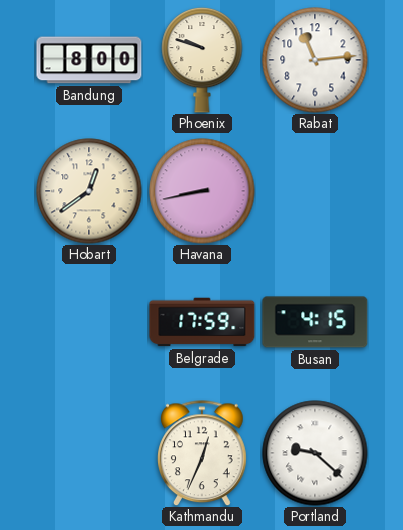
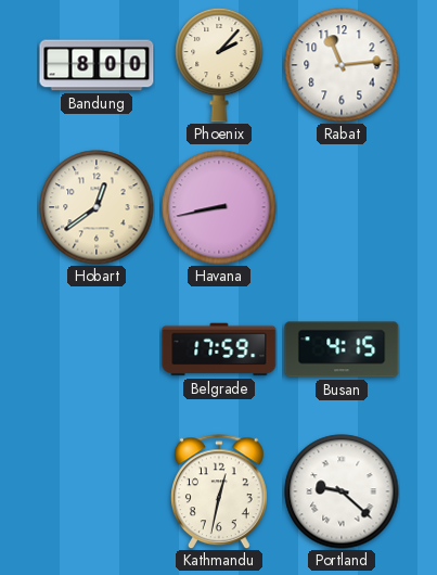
Phoenix: 9:48 -> 2:07
Kathmandu: 12:34 -> 12:32
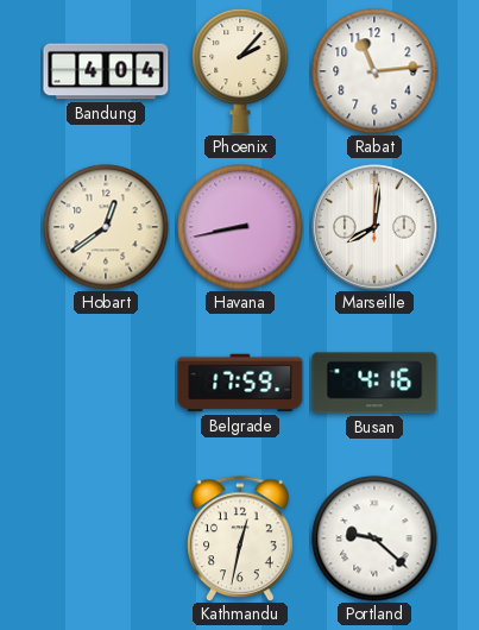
Bandung: 8:00 -> 4:04
Marseille: none -> 8:01
Busan: 4:15 -> 4:16
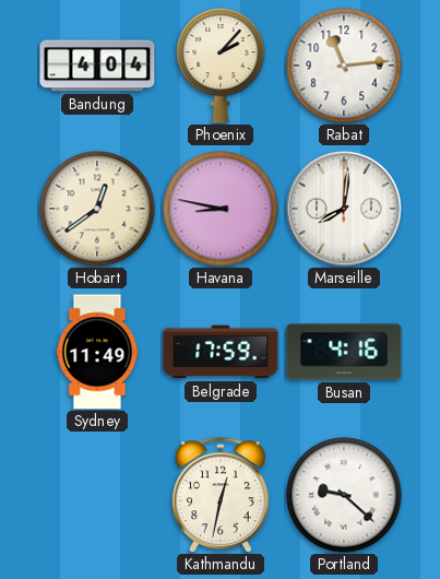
Havana: 8:43 -> 8:47
Sydney: none -> 11:49
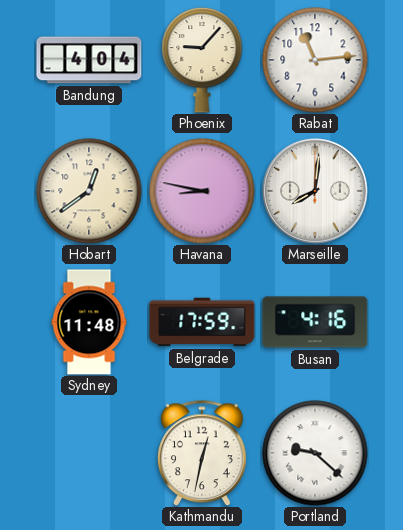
Phoenix: 2:07 -> 9:07
Sydney: 11:49 -> 11:48
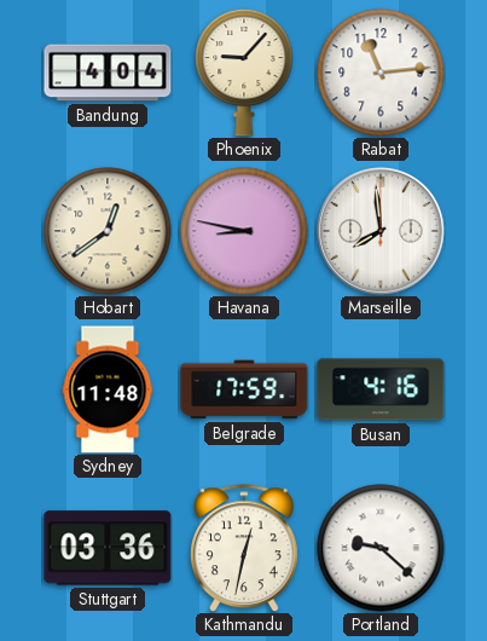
Marseille: 8:01 -> 7:59
Stuttgart: none -> 03:36
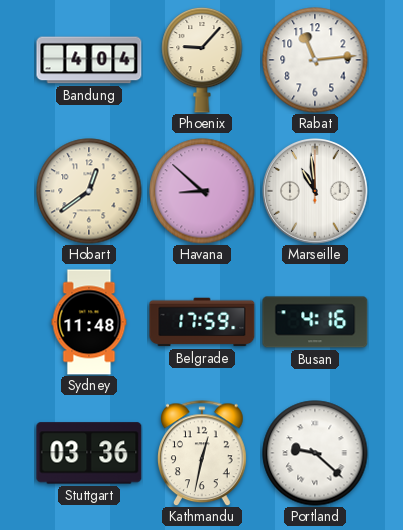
Havana: 8:47 -> 8:52
Marseille: 7:59 -> 10:59
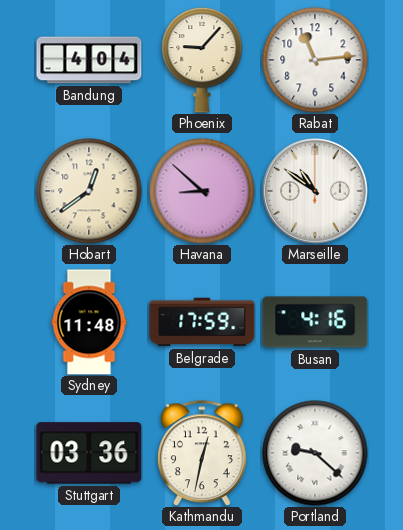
Marseille: 10:59 -> 10:51
